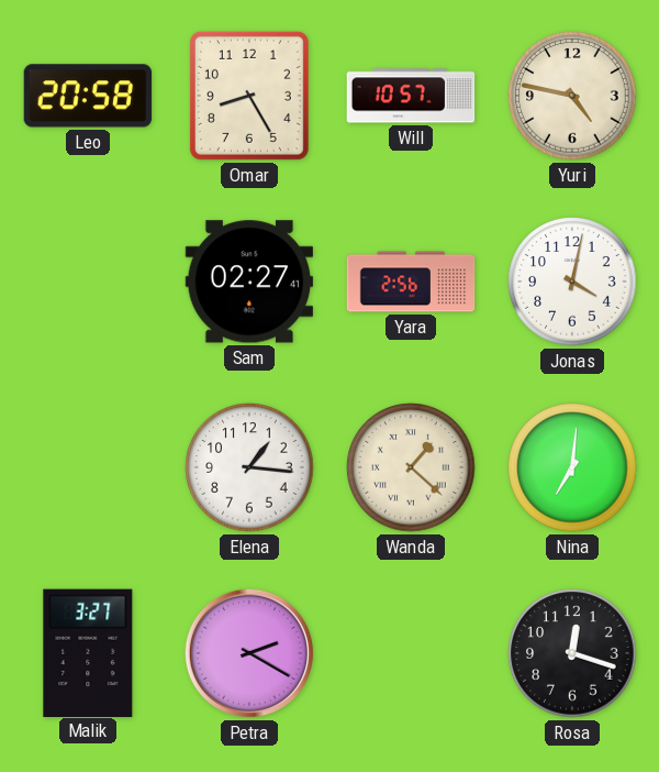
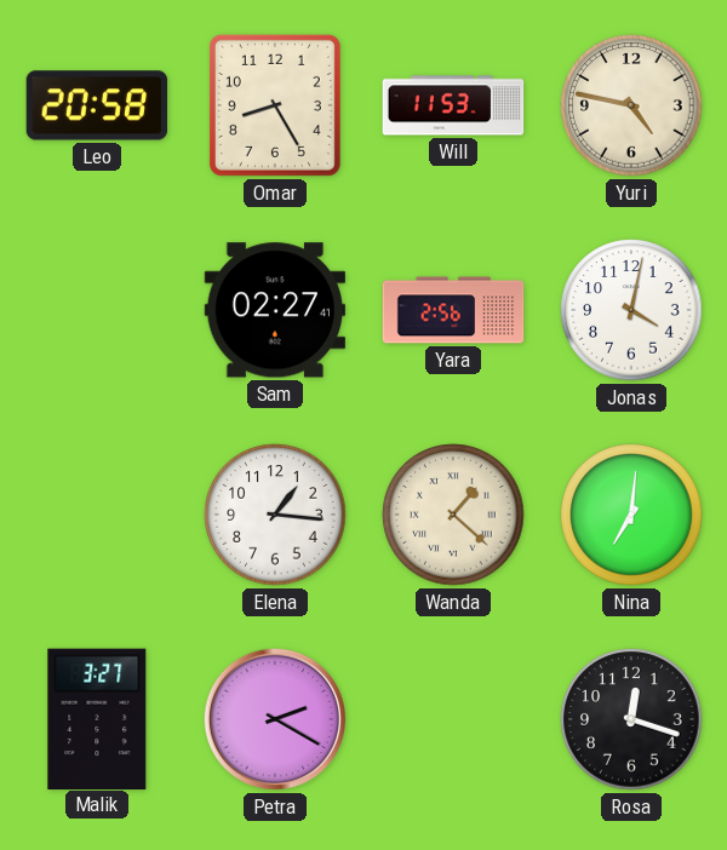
Will: 10:57 -> 11:53
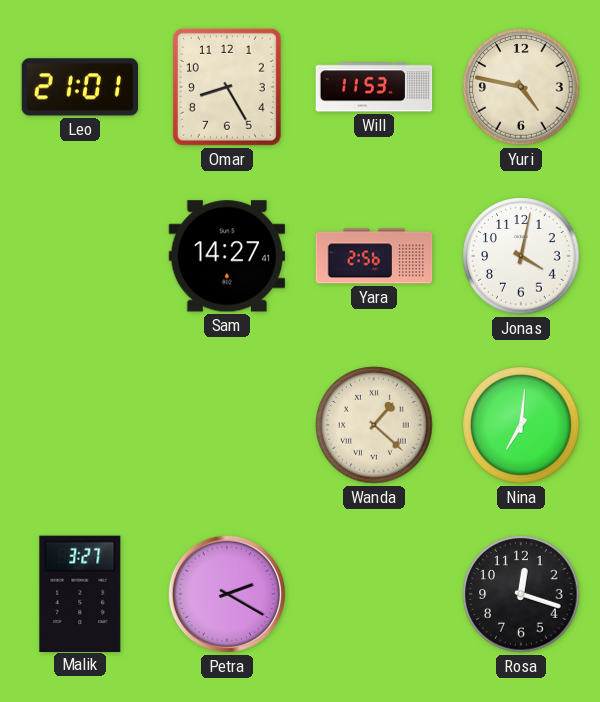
Leo: 20:58 -> 21:01
Sam: 02:27 -> 14:27
Elena: 1:16 -> none
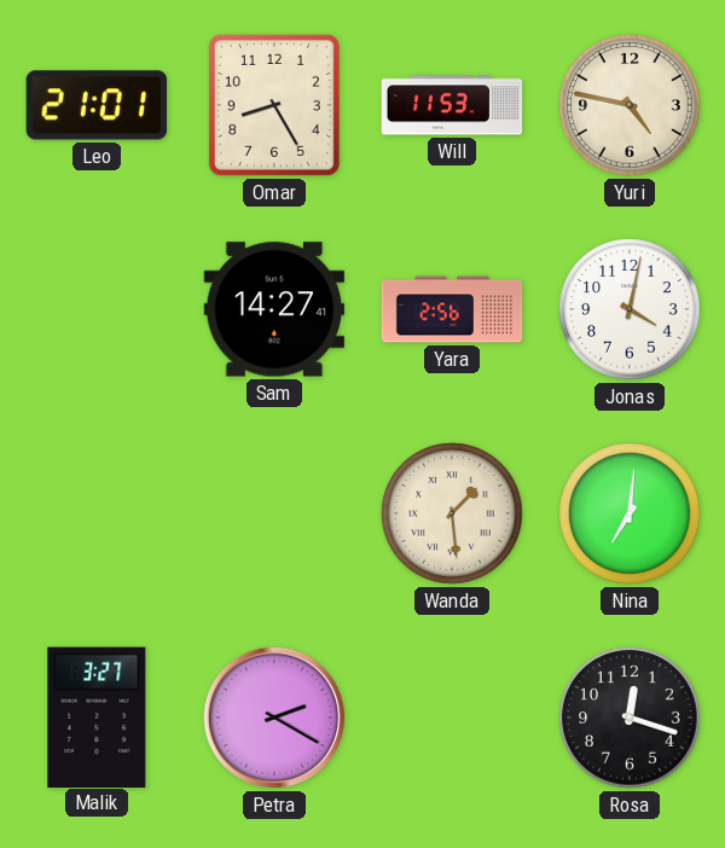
Wanda: 1:22 -> 1:29
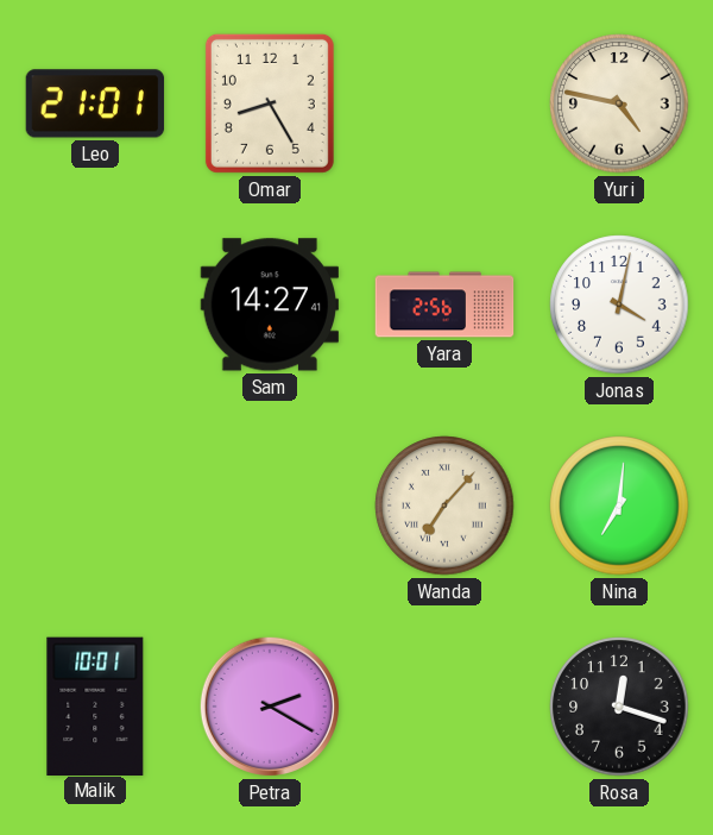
Will: 11:53 -> none
Wanda: 1:29 -> 7:07
Malik: 3:27 -> 10:01
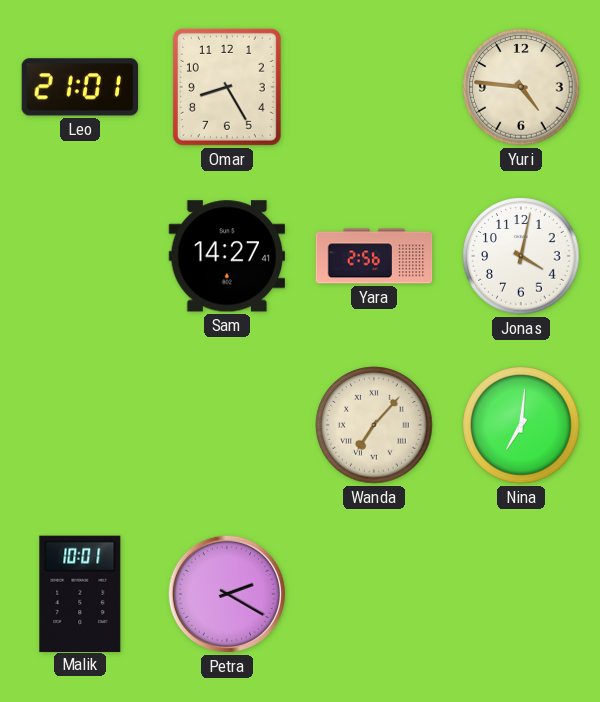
Yuri: 4:47 -> 4:46
Rosa: 12:18 -> none
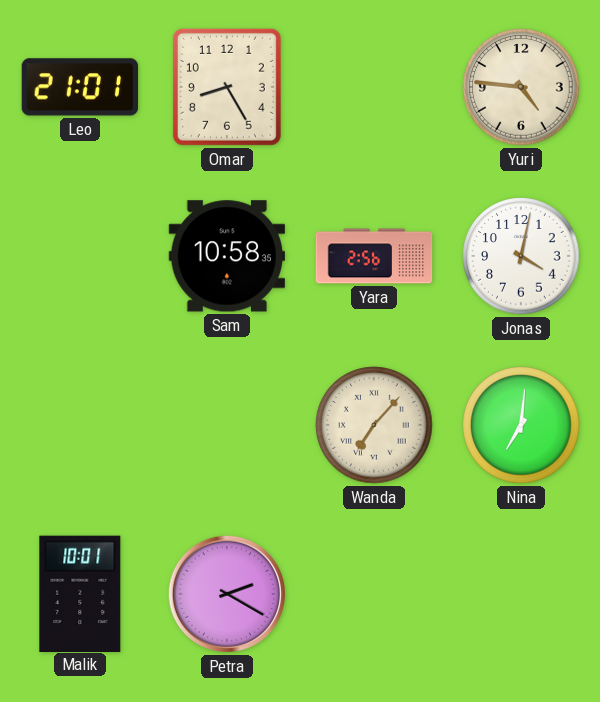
Sam: 14:27 -> 10:58
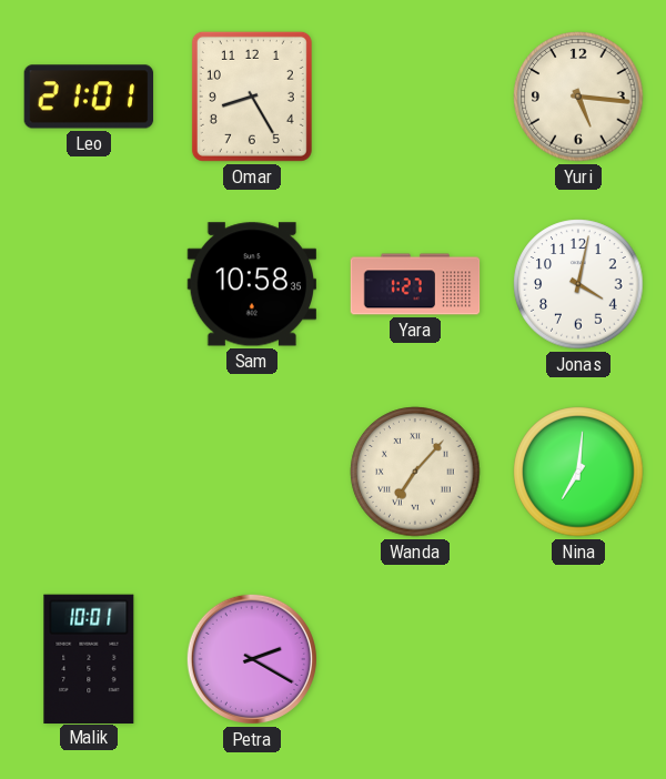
Yuri: 4:46 -> 5:16
Yara: 2:56 -> 1:27
